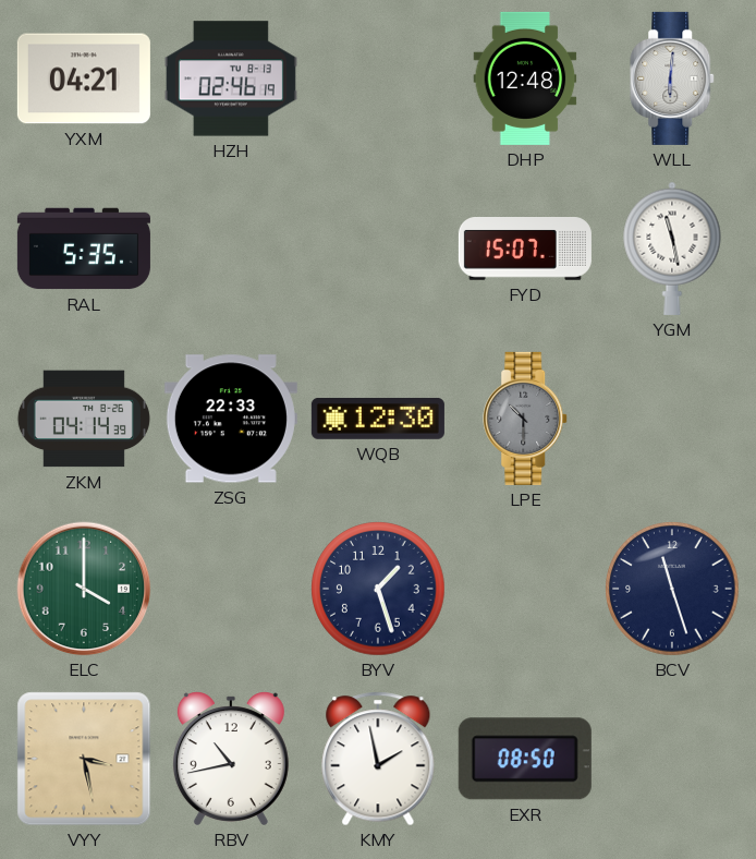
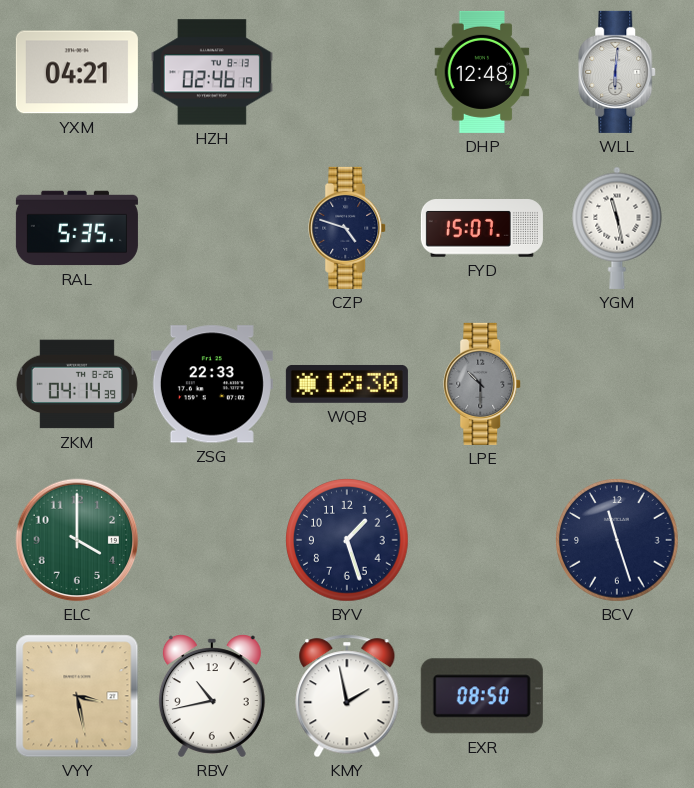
CZP: none -> 4:48
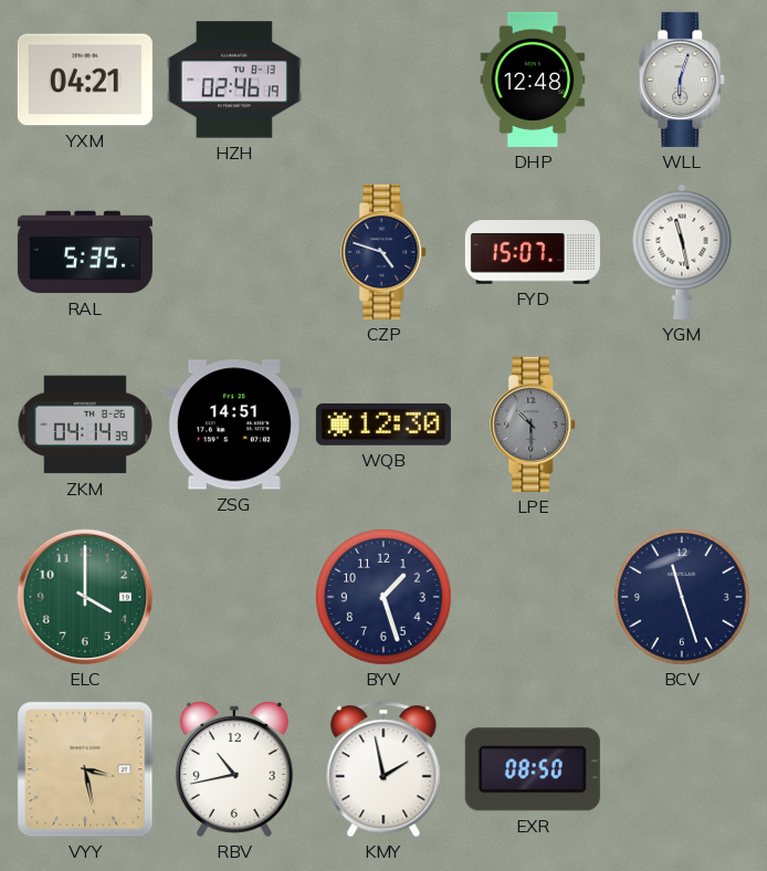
WLL: 6:01 -> 6:03
ZSG: 22:33 -> 14:51
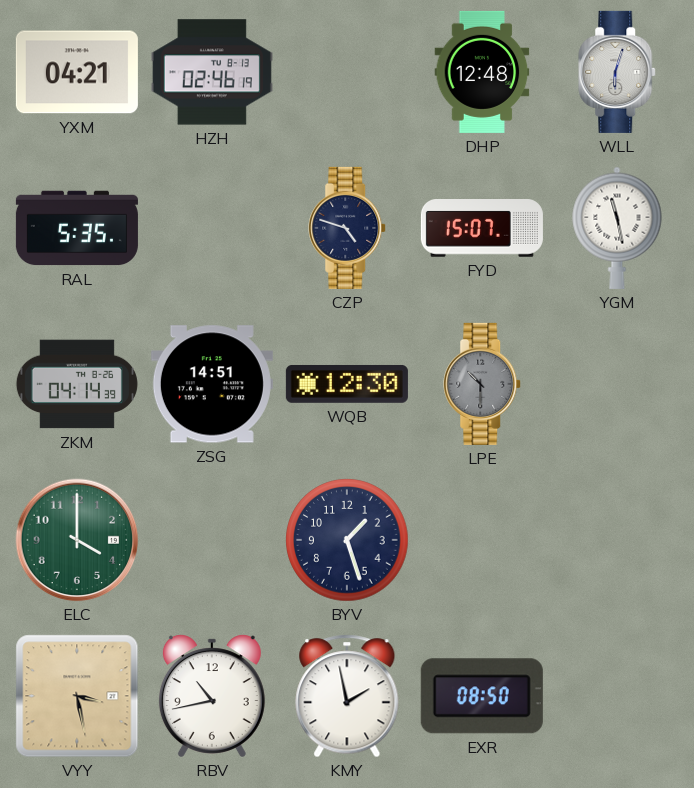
BCV: 11:27 -> none
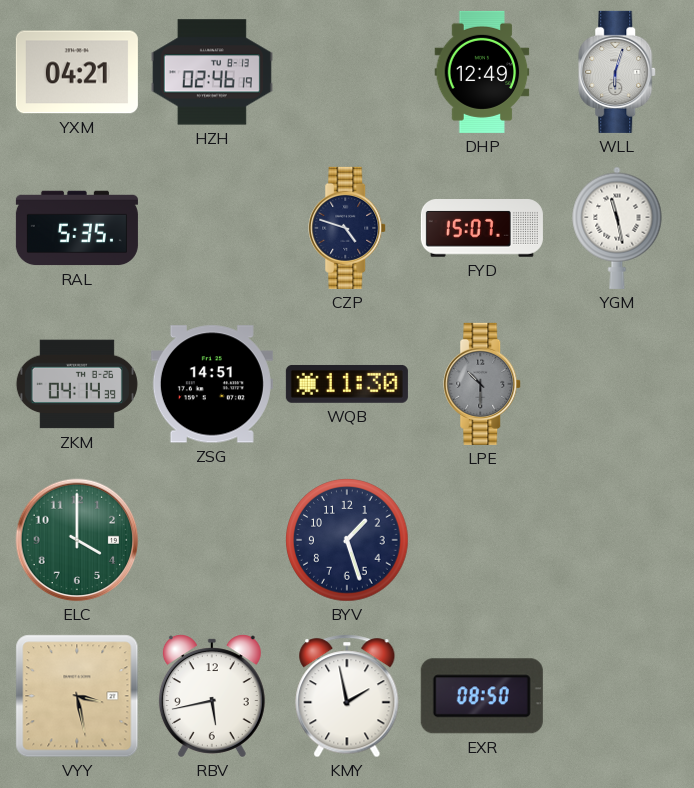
DHP: 12:48 -> 12:49
WQB: 12:30 -> 11:30
RBV: 10:43 -> 5:43
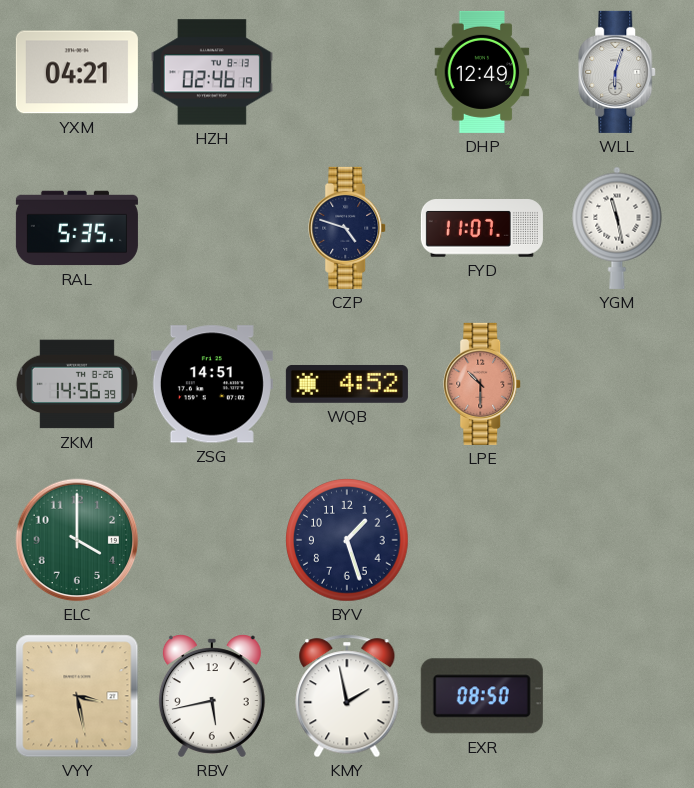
FYD: 15:07 -> 11:07
ZKM: 04:14 -> 14:56
WQB: 11:30 -> 4:52
LPE dial: grey -> salmon
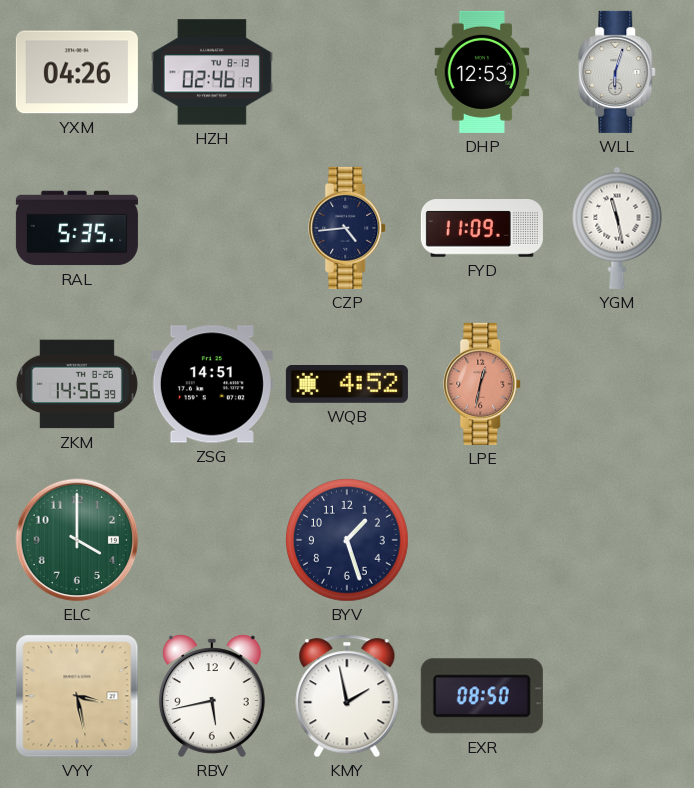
YXM: 04:21 -> 04:26
DHP: 12:49 -> 12:53
CZP: 4:48 -> 4:44
FYD: 11:07 -> 11:09
LPE: 10:30 -> 12:32
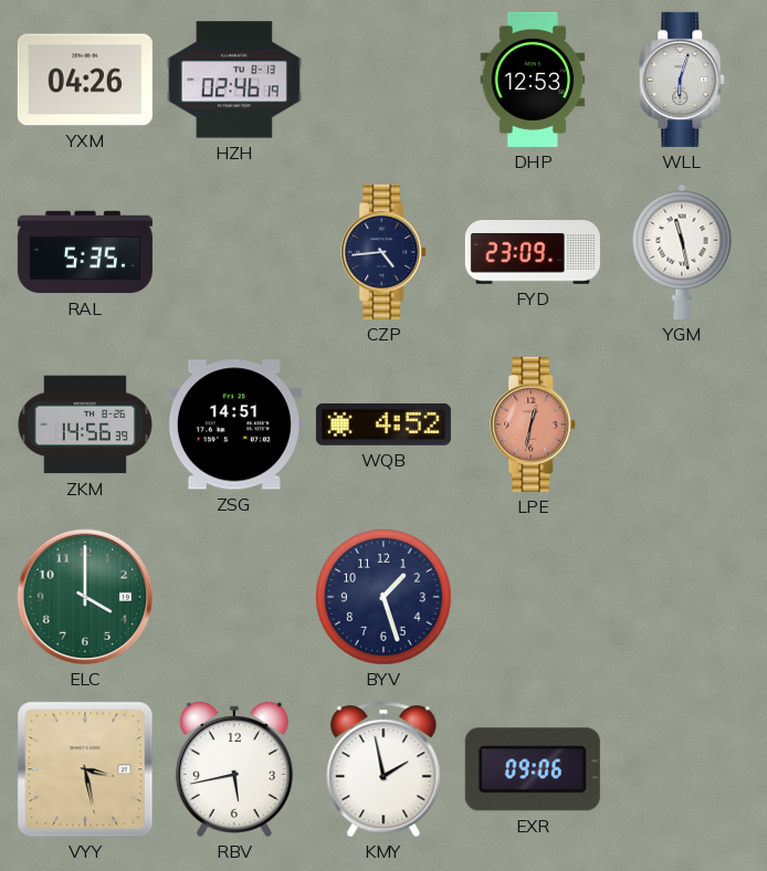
FYD: 11:09 -> 23:09
EXR: 08:50 -> 09:06
